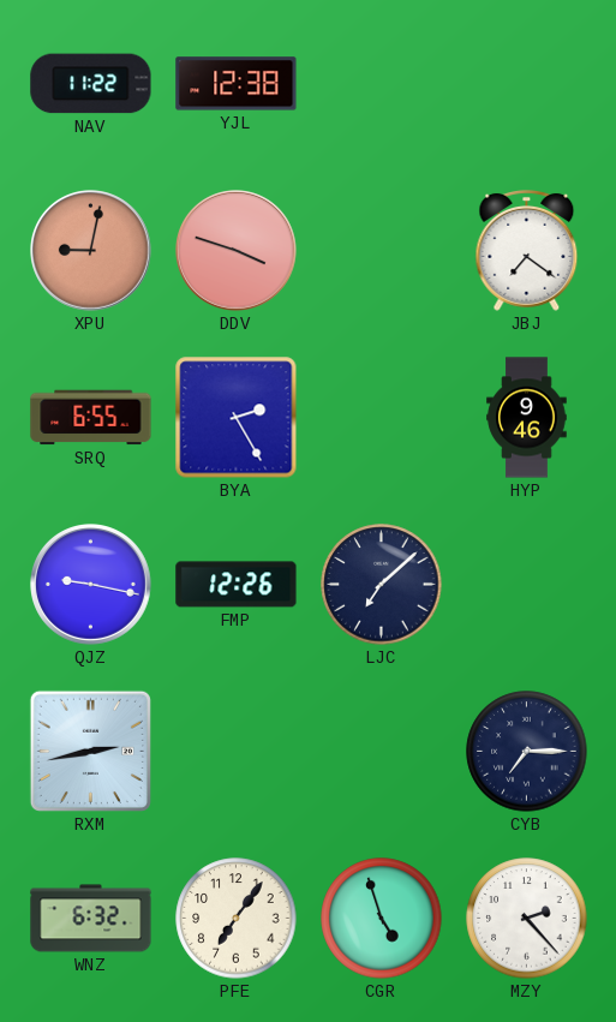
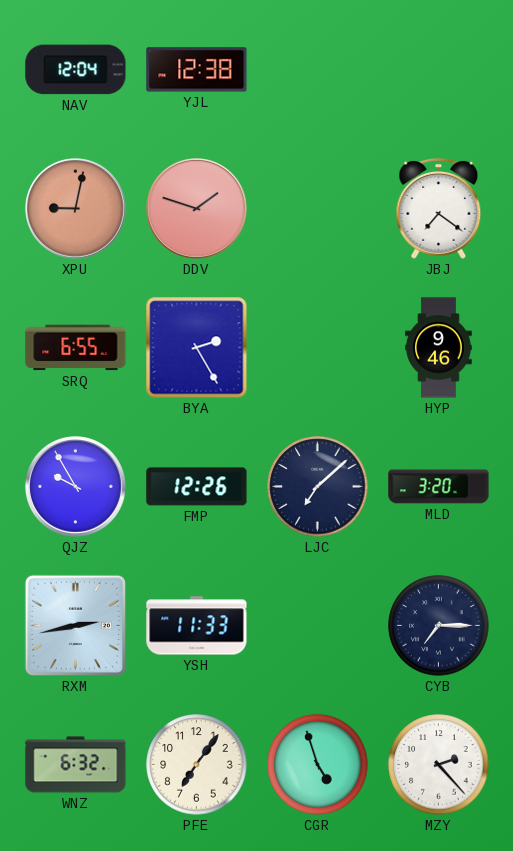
NAV: 11:22 -> 12:04
DDV: 3:48 -> 1:48
QJZ: 9:17 -> 9:55
MLD: none -> 3:20
YSH: none -> 11:33
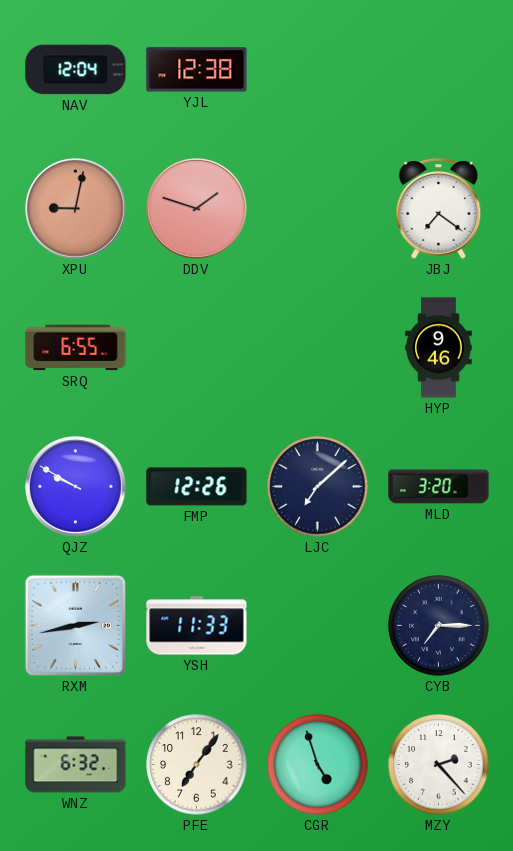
BYA: 2:25 -> none
QJZ: 9:55 -> 9:50
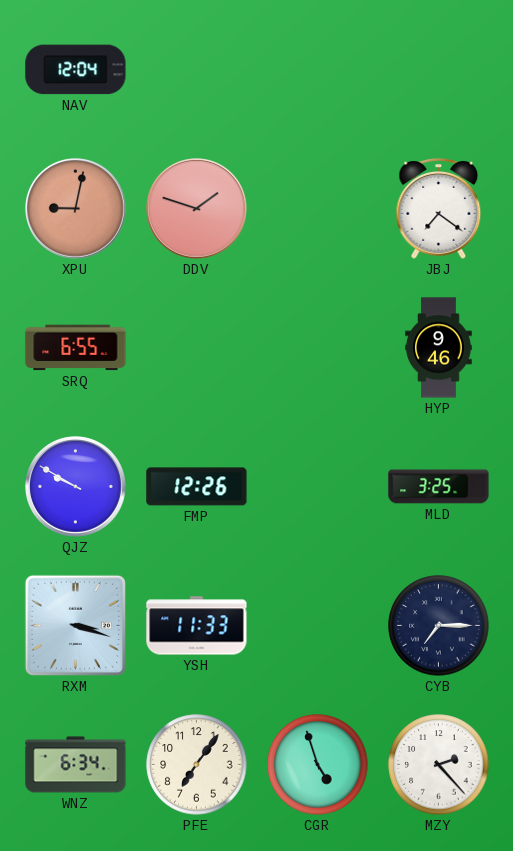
YJL: 12:38 -> none
LJC: 7:08 -> none
MLD: 3:20 -> 3:25
RXM: 2:43 -> 3:18
WNZ: 6:32 -> 6:34
